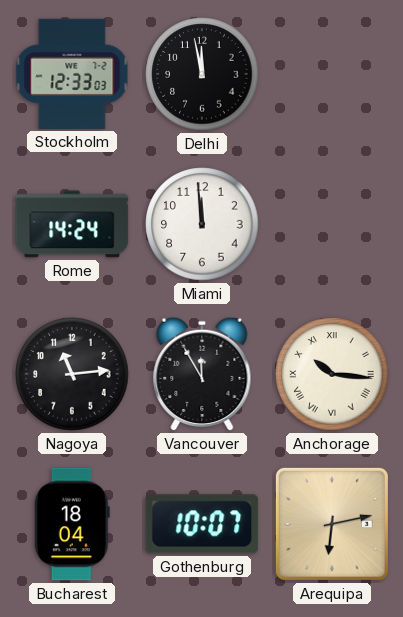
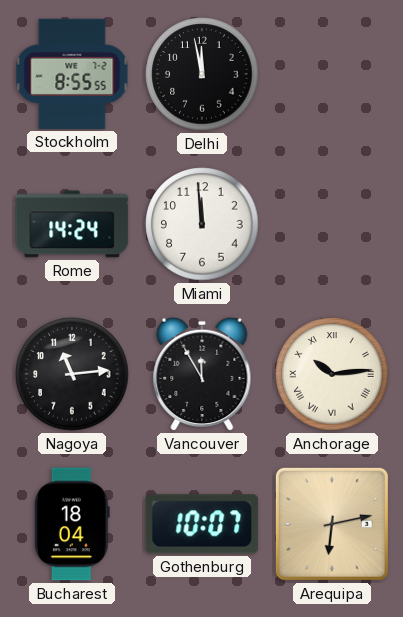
Stockholm: 12:33 -> 8:55
Anchorage: 10:16 -> 10:14
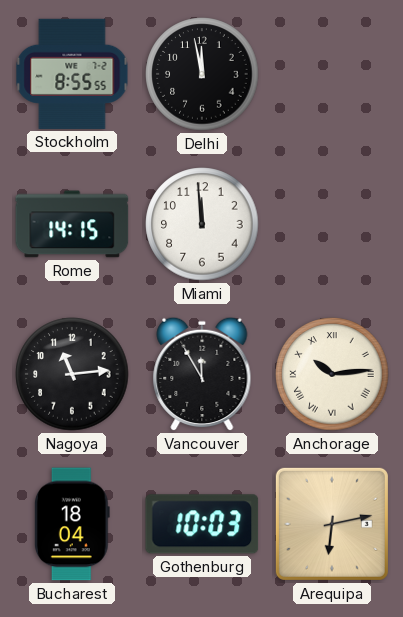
Rome: 14:24 -> 14:15
Gothenburg: 10:07 -> 10:03
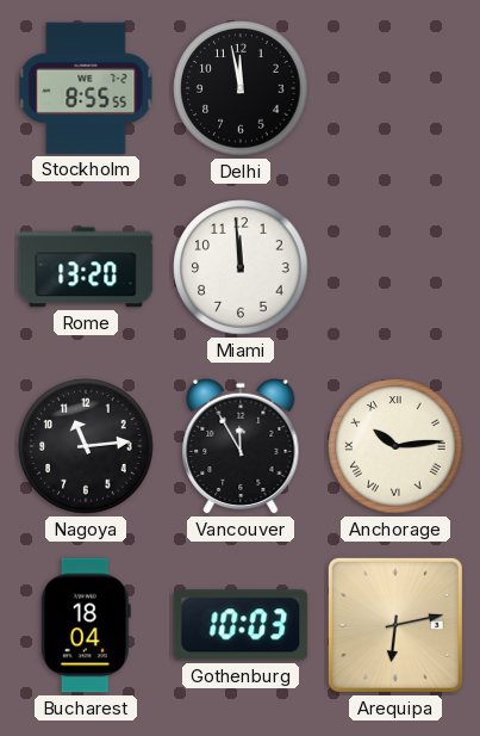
Rome: 14:15 -> 13:20
